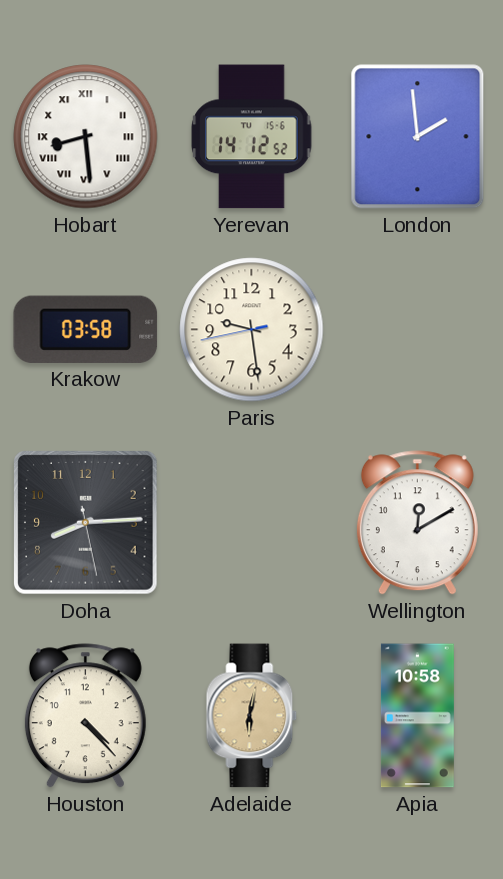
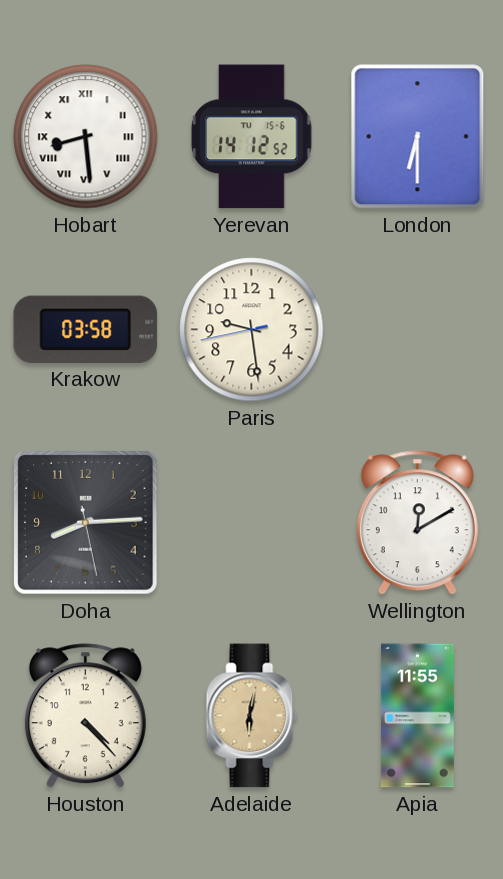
London: 1:59 -> 6:30
Apia: 10:58 -> 11:55
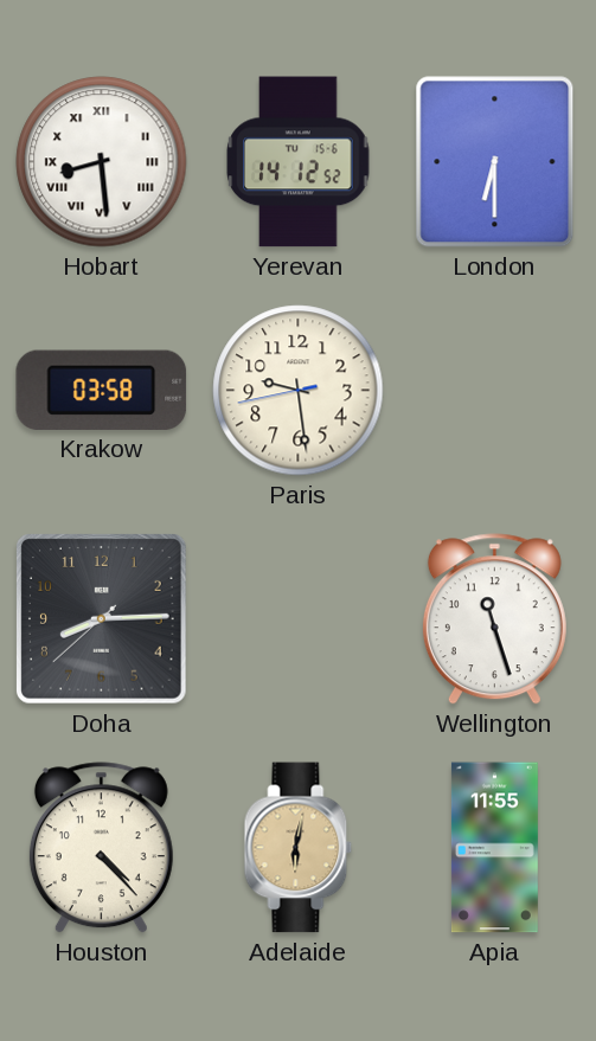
Doha: 8:14:28 -> 8:14:38
Wellington: 12:10 -> 11:27
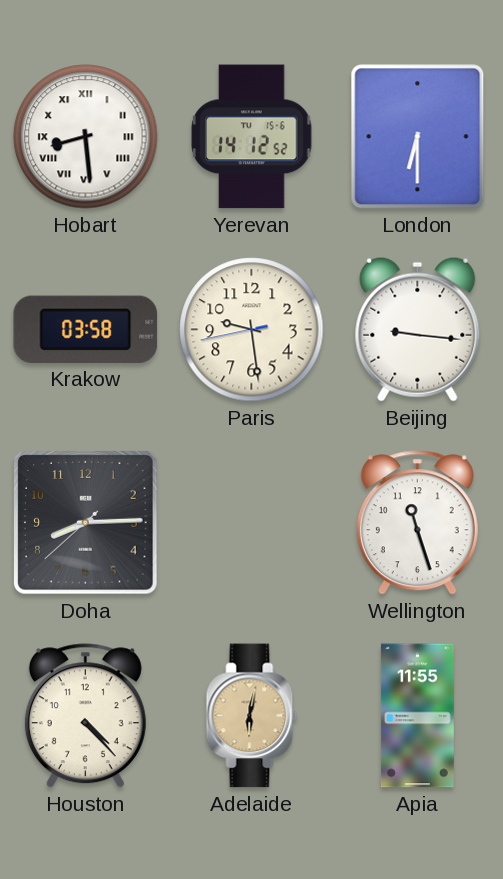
Beijing: none -> 9:16
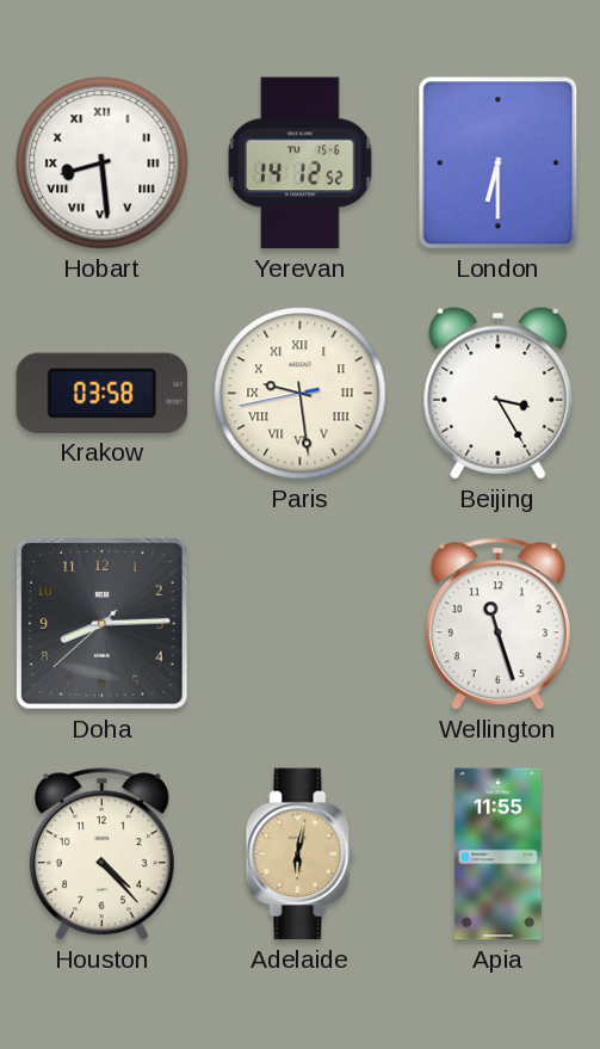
Paris numerals: Arabic -> Roman
Beijing: 9:16 -> 3:25
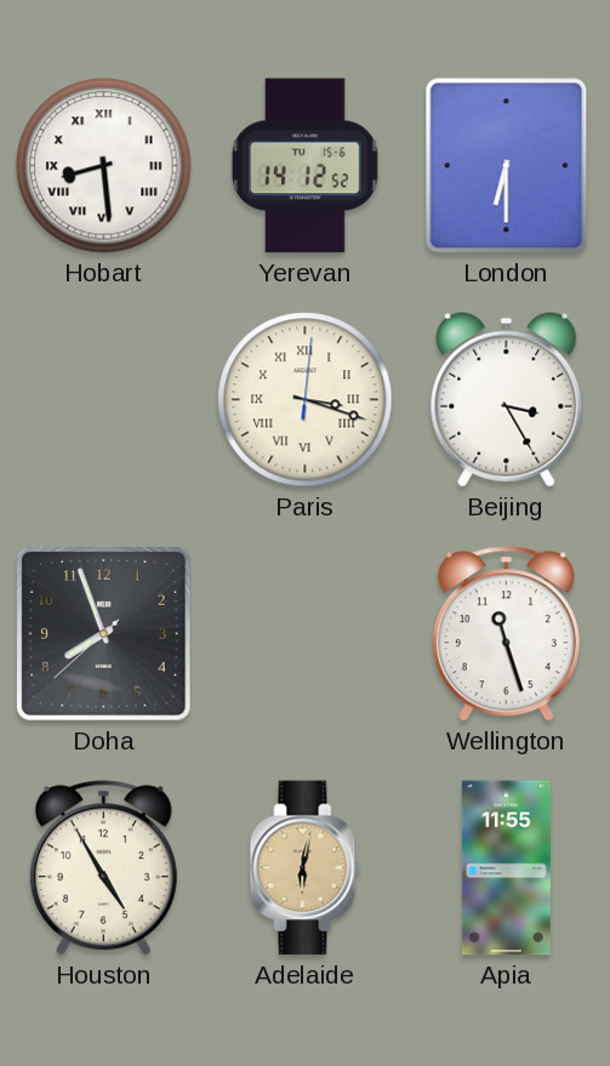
Krakow: 03:58 -> none
Paris: 9:28 -> 3:18
Doha: 8:14 -> 7:56
Houston: 4:23 -> 4:55
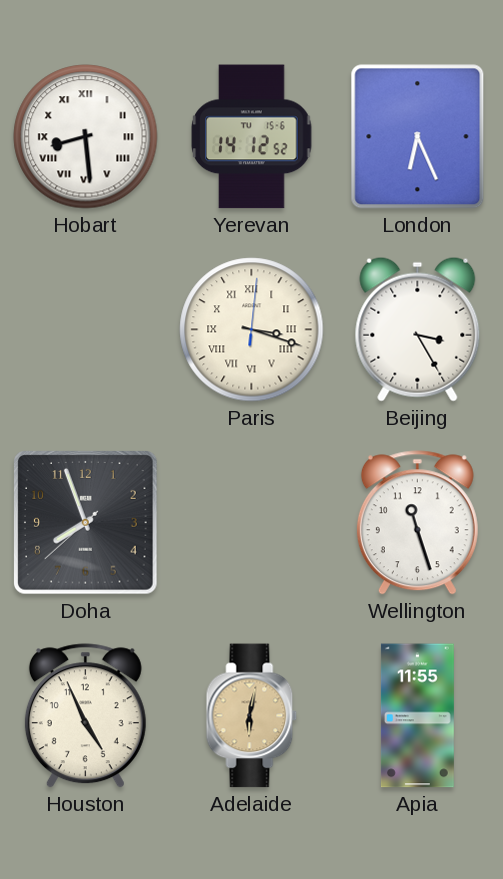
London: 6:30 -> 6:26
Houston: 4:55 -> 4:56
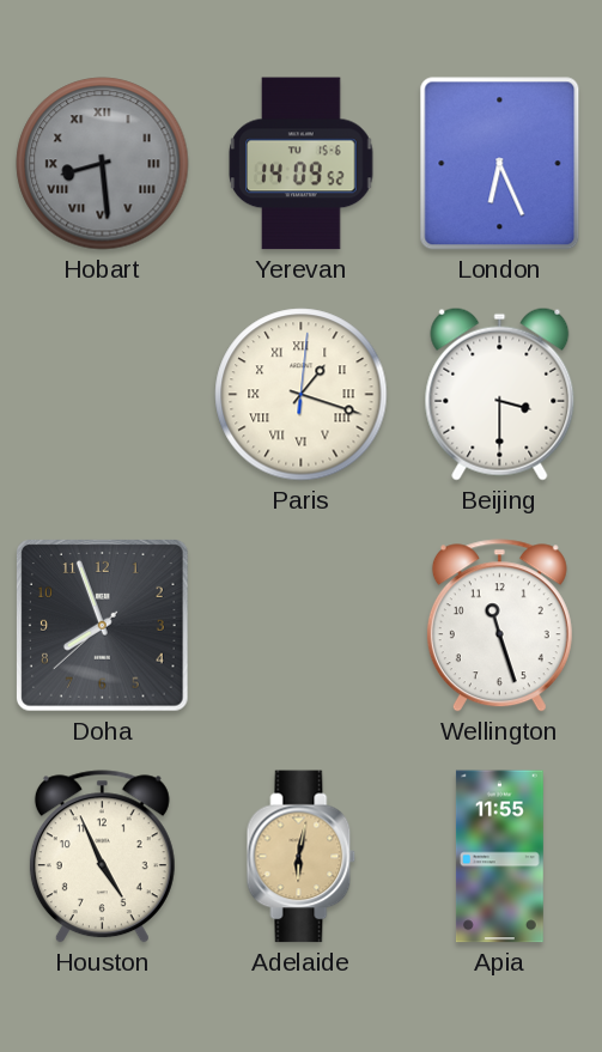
Hobart dial: white -> grey
Yerevan: 14:12 -> 14:09
Paris: 3:18 -> 1:18
Beijing: 3:25 -> 3:30
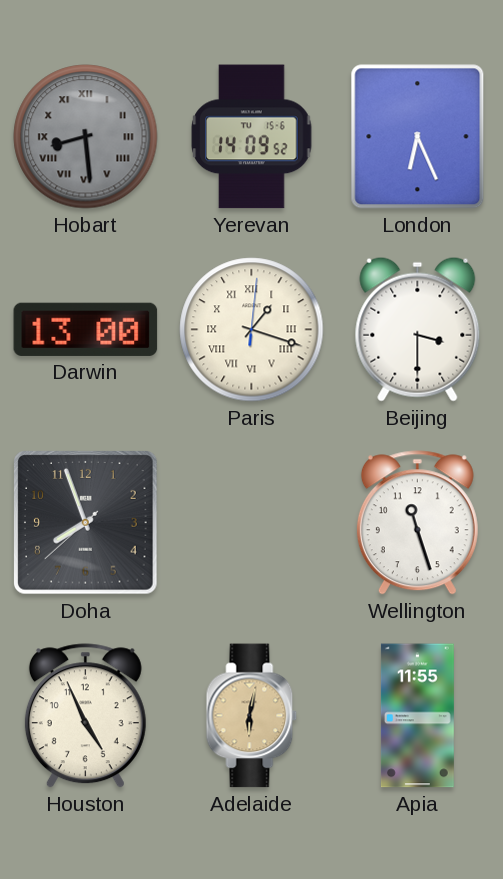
Darwin: none -> 13:00
